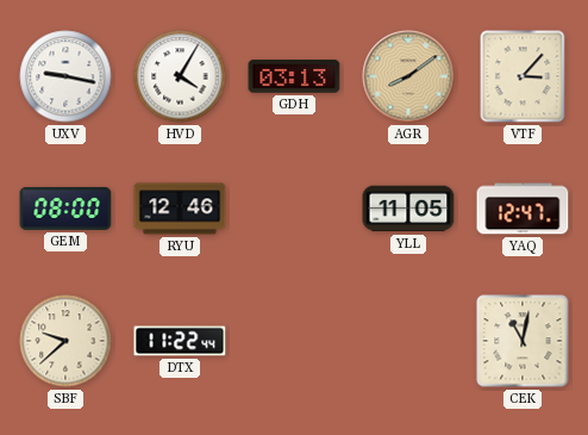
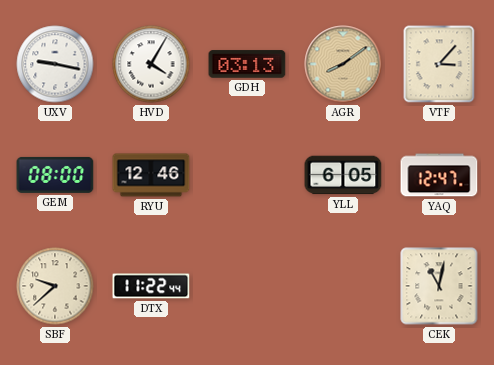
YLL: 11:05 -> 6:05
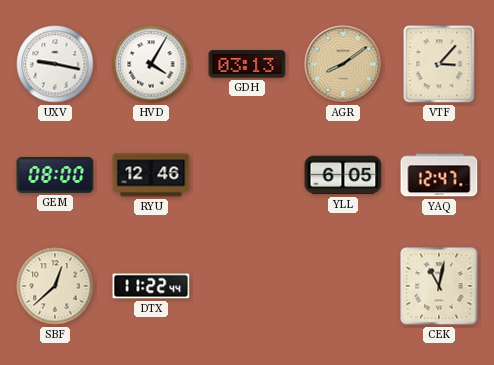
SBF: 9:38 -> 12:38
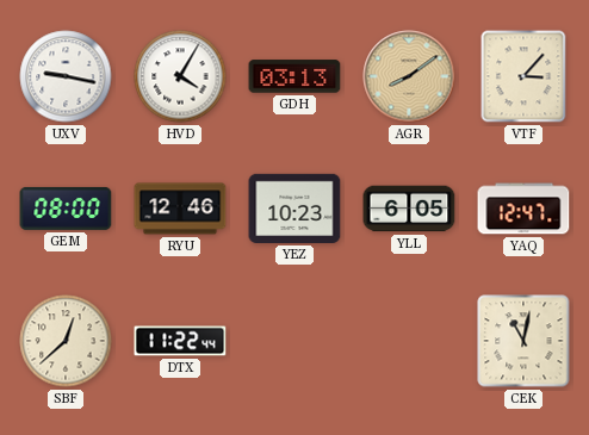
YEZ: none -> 10:23
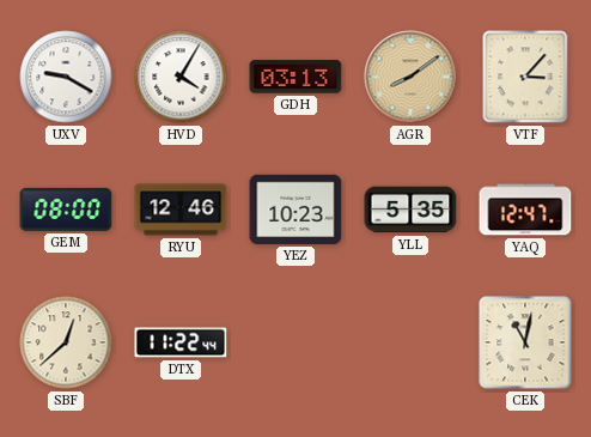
UXV: 9:17 -> 9:20
YLL: 6:05 -> 5:35
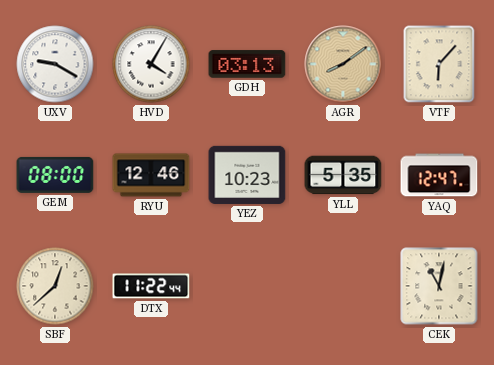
VTF: 3:07 -> 6:07
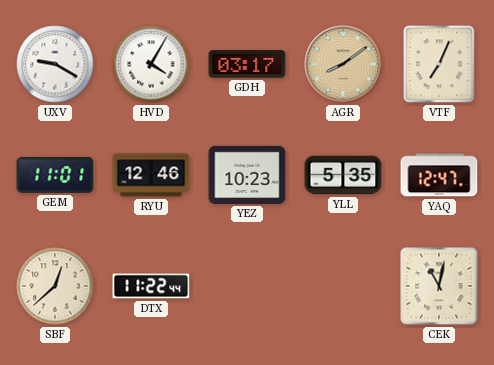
GDH: 03:13 -> 03:17
VTF: 6:07 -> 7:04
GEM: 08:00 -> 11:01
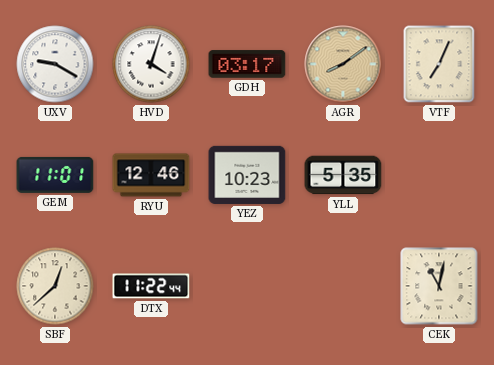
HVD: 4:05 -> 4:03
YAQ: 12:47 -> none
